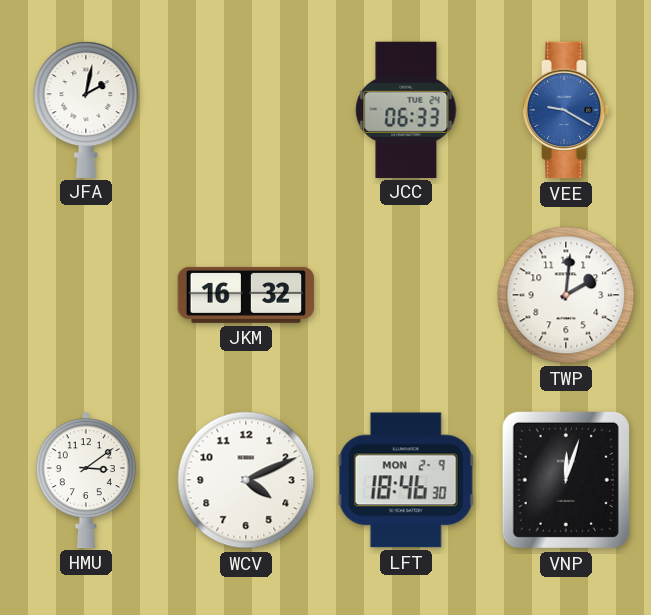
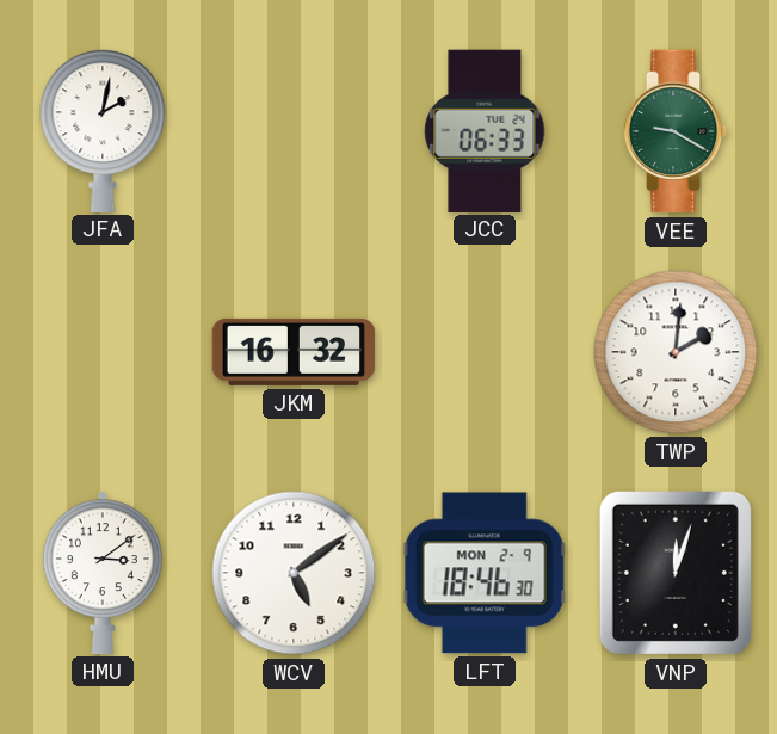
VEE dial: blue -> green
WCV: 4:11 -> 5:09
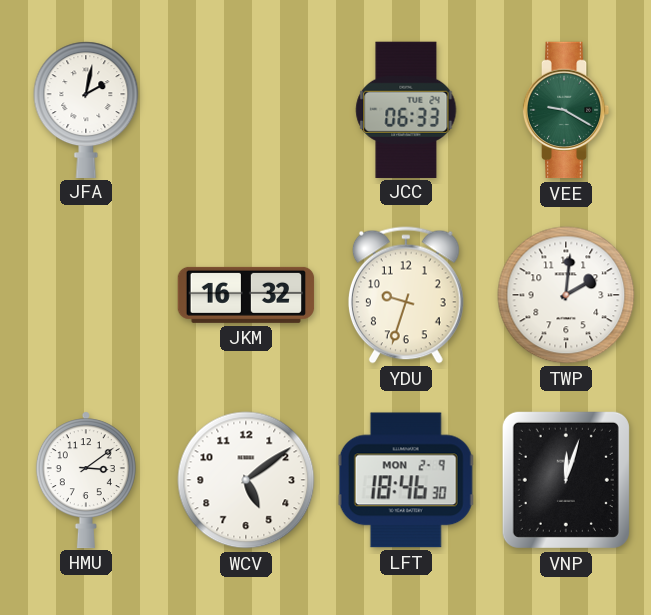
YDU: none -> 9:33
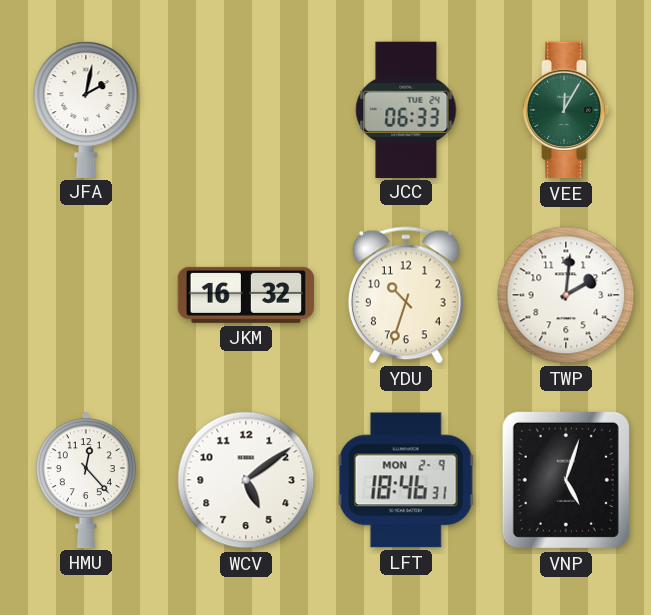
VEE: 9:20 -> 12:05
YDU: 9:33 -> 10:33
HMU: 3:09 -> 12:23
LFT: 18:46:30 -> 18:46:31
VNP: 12:03 -> 5:03
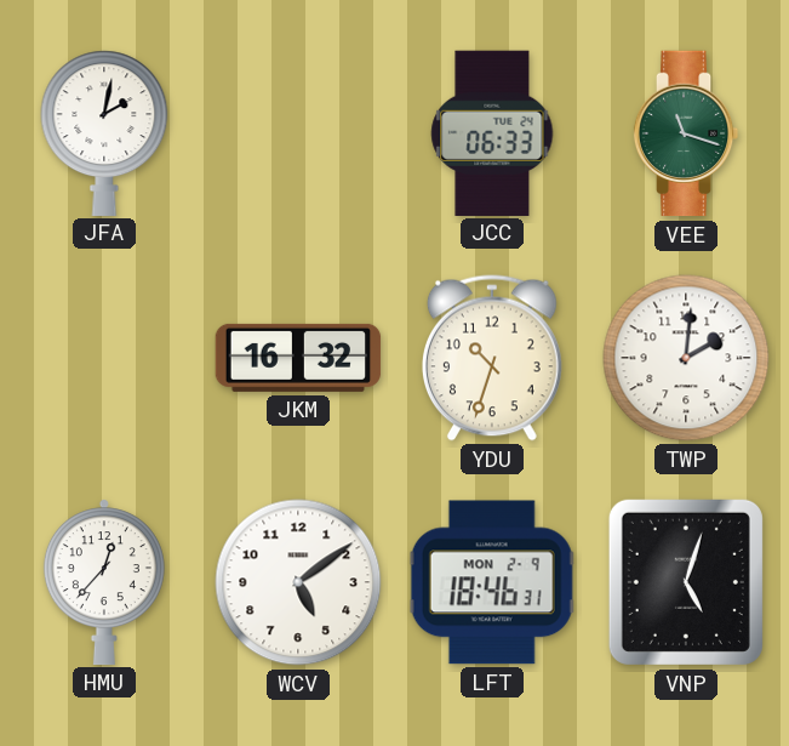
VEE: 12:05 -> 11:18
HMU: 12:23 -> 12:37
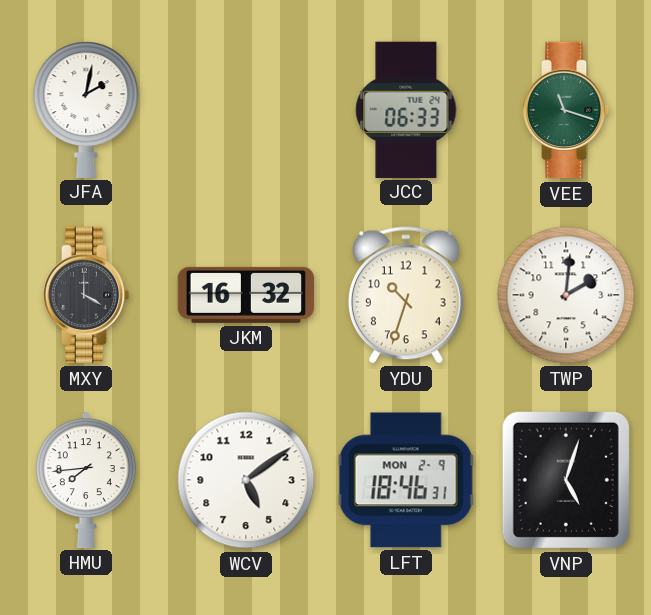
MXY: none -> 4:00
HMU: 12:37 -> 7:44
